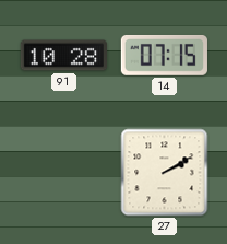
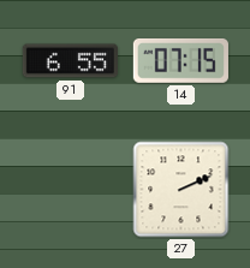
91: 10:28 -> 6:55
27: 2:10 -> 2:11
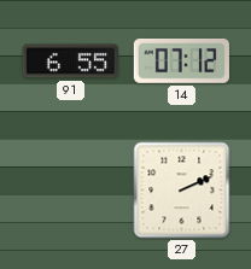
14: 07:15 -> 07:12
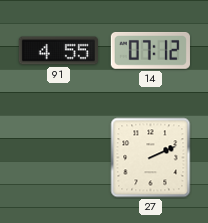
91: 6:55 -> 4:55
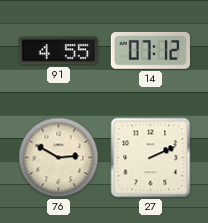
76: none -> 2:50
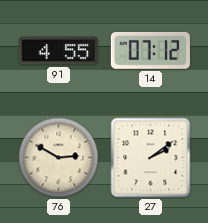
27: 2:11 -> 2:09
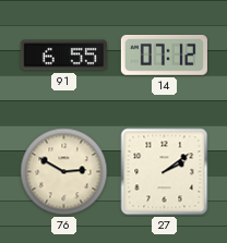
91: 4:55 -> 6:55
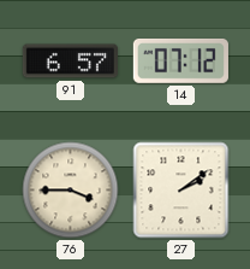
91: 6:55 -> 6:57
76: 2:50 -> 3:45
